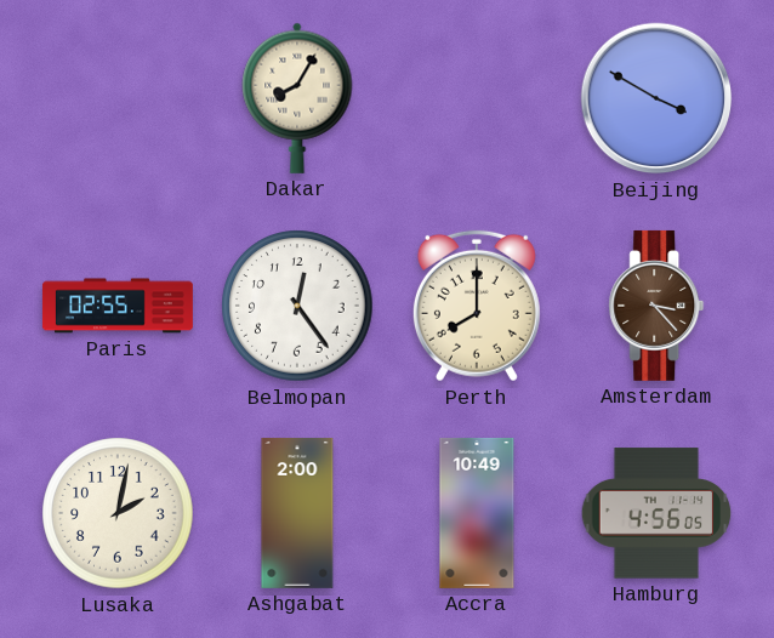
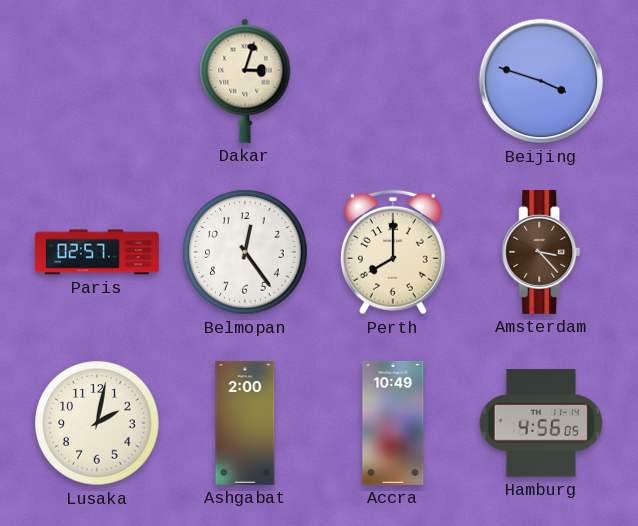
Dakar: 8:05 -> 3:03
Beijing: 3:50 -> 3:48
Paris: 02:55 -> 02:57
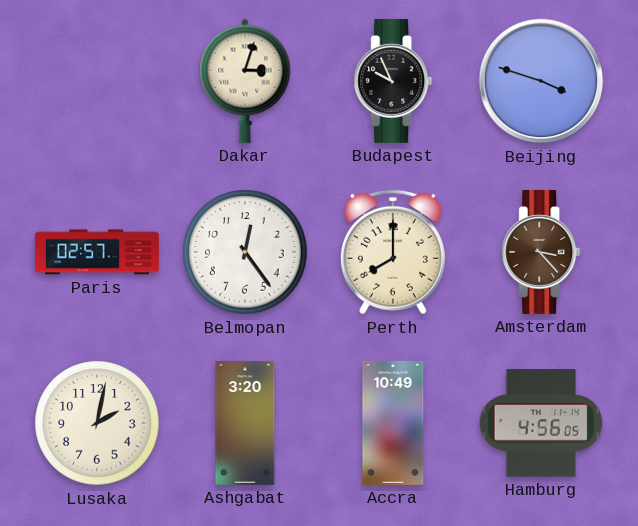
Budapest: none -> 9:56
Ashgabat: 2:00 -> 3:20
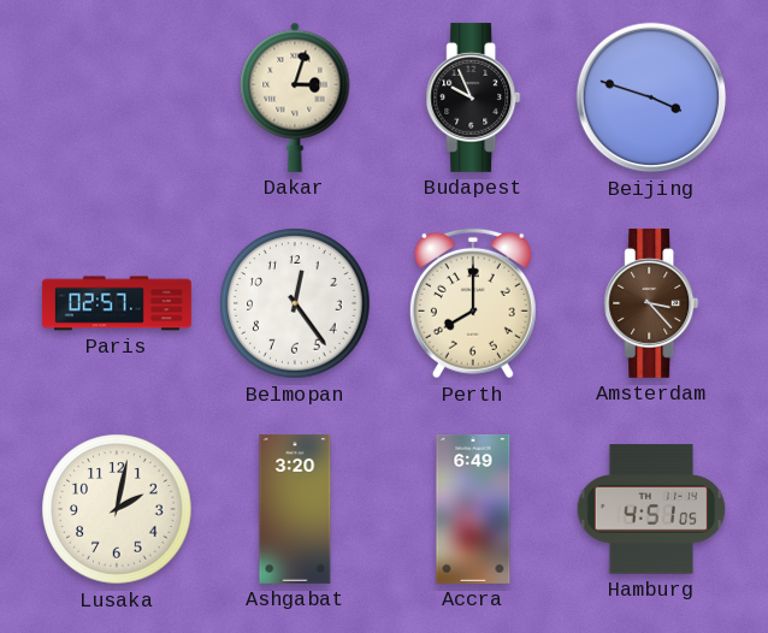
Accra: 10:49 -> 6:49
Hamburg: 4:56 -> 4:51
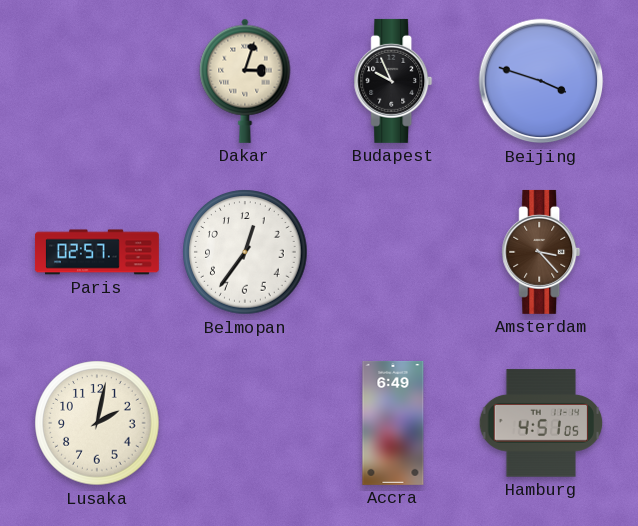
Belmopan: 12:24 -> 12:36
Perth: 8:00 -> none
Ashgabat: 3:20 -> none
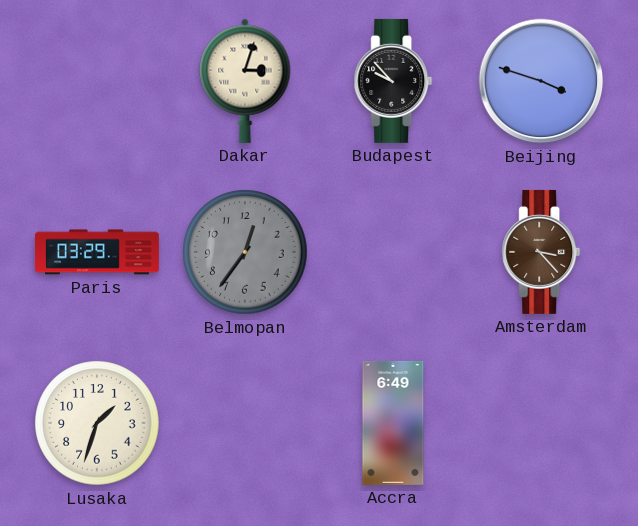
Budapest: 9:56 -> 9:53
Paris: 02:57 -> 03:29
Belmopan dial: white -> grey
Lusaka: 2:02 -> 1:33
Hamburg: 4:51 -> none
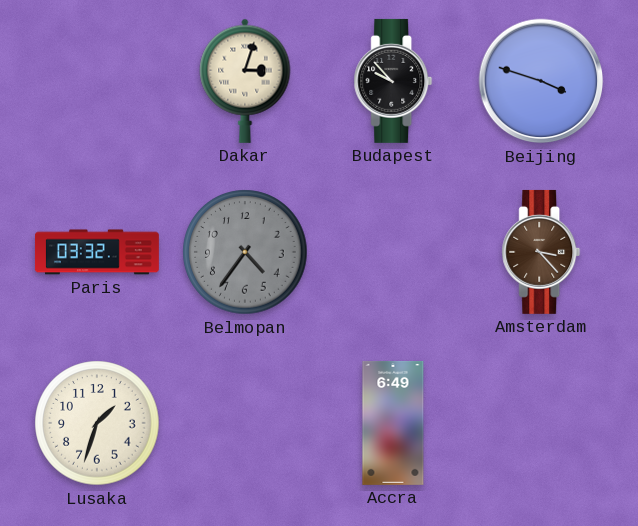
Paris: 03:29 -> 03:32
Belmopan: 12:36 -> 4:36
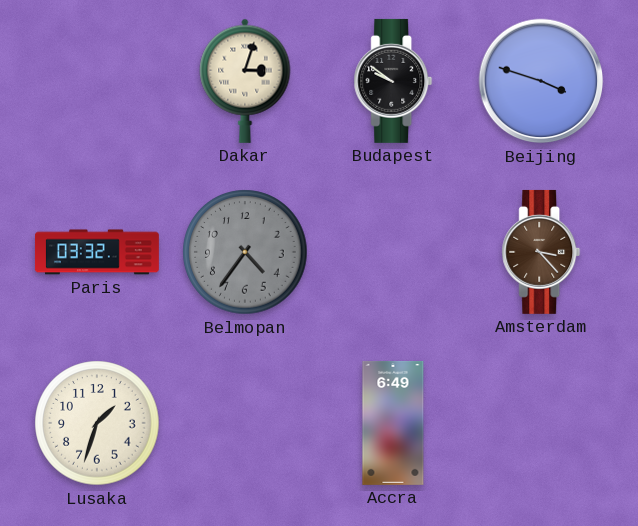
Budapest: 9:53 -> 9:51
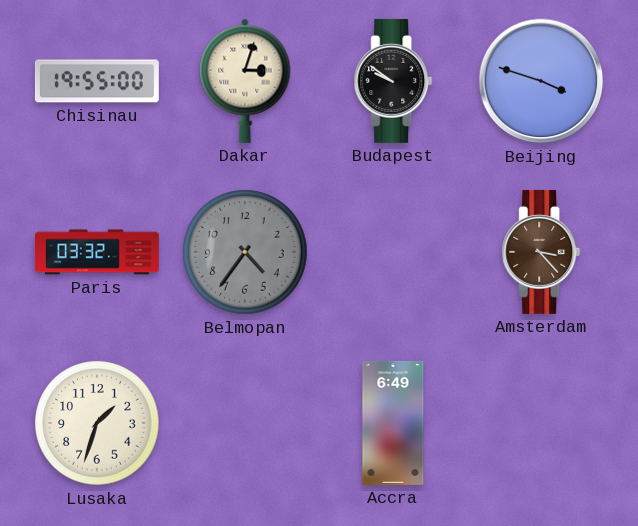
Chisinau: none -> 19:55
